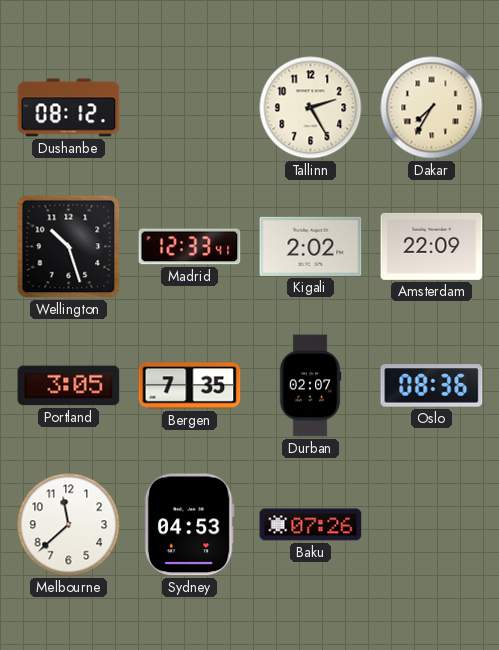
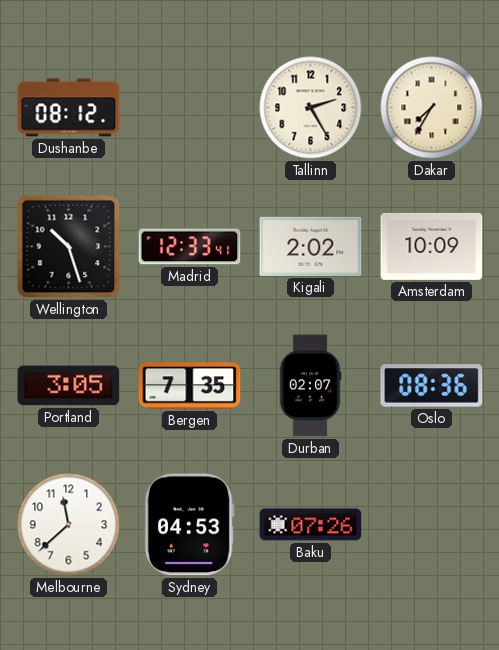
Amsterdam: 22:09 -> 10:09
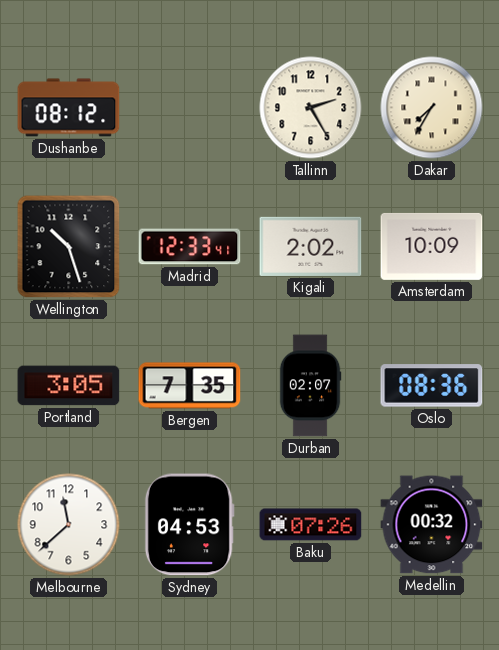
Medellin: none -> 00:32
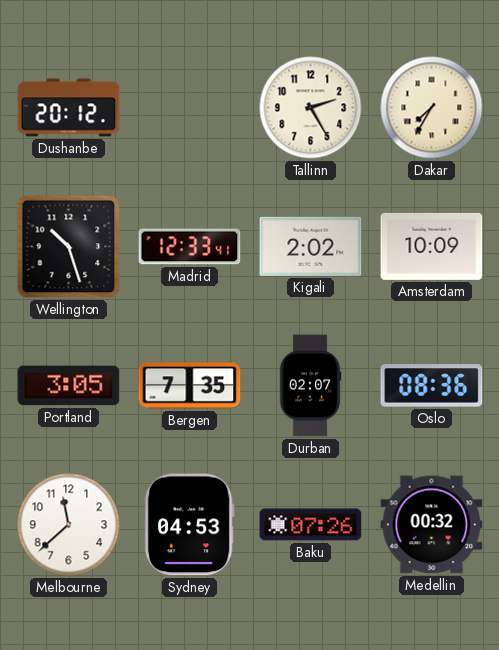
Dushanbe: 08:12 -> 20:12
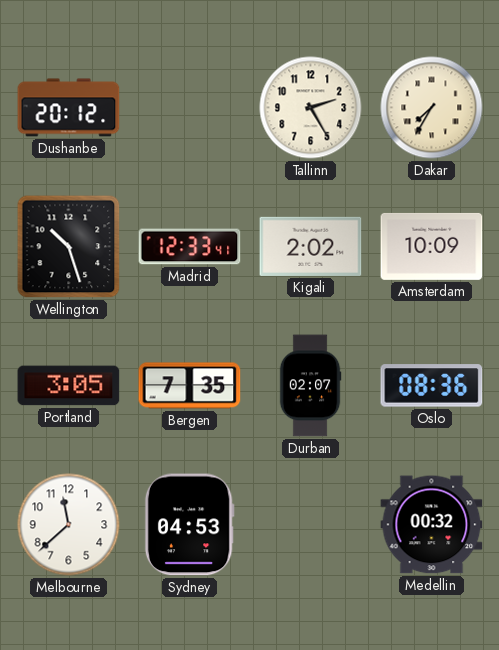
Baku: 07:26 -> none
